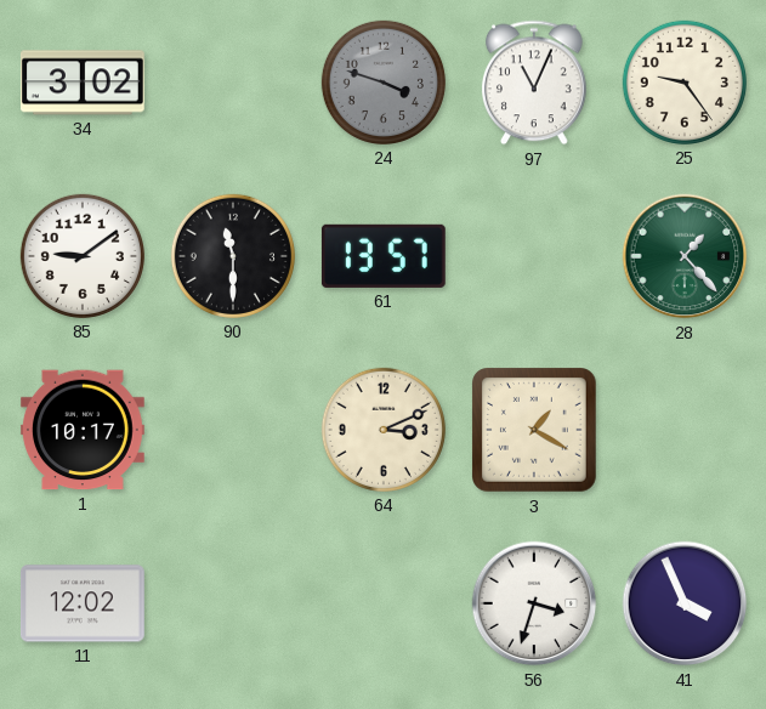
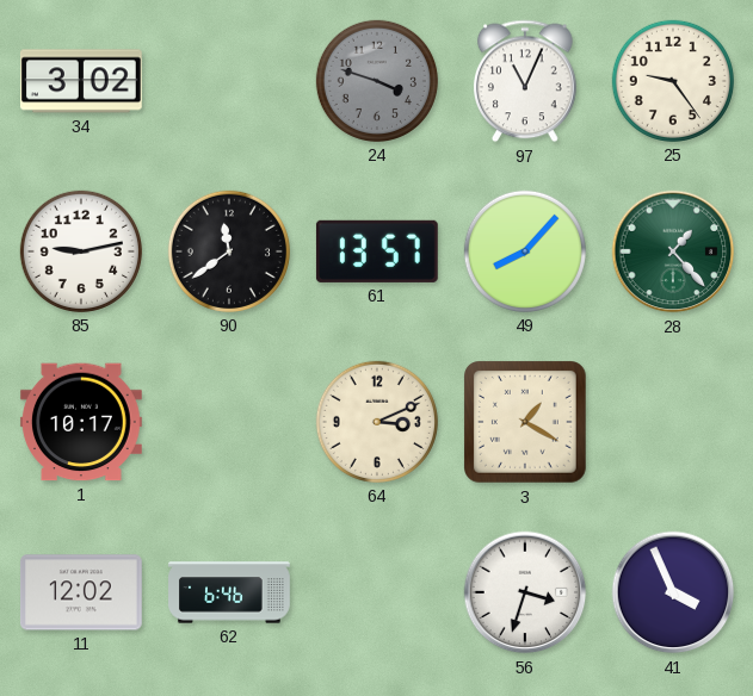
85: 9:09 -> 9:13
90: 11:30 -> 11:39
49: none -> 8:07
62: none -> 6:46
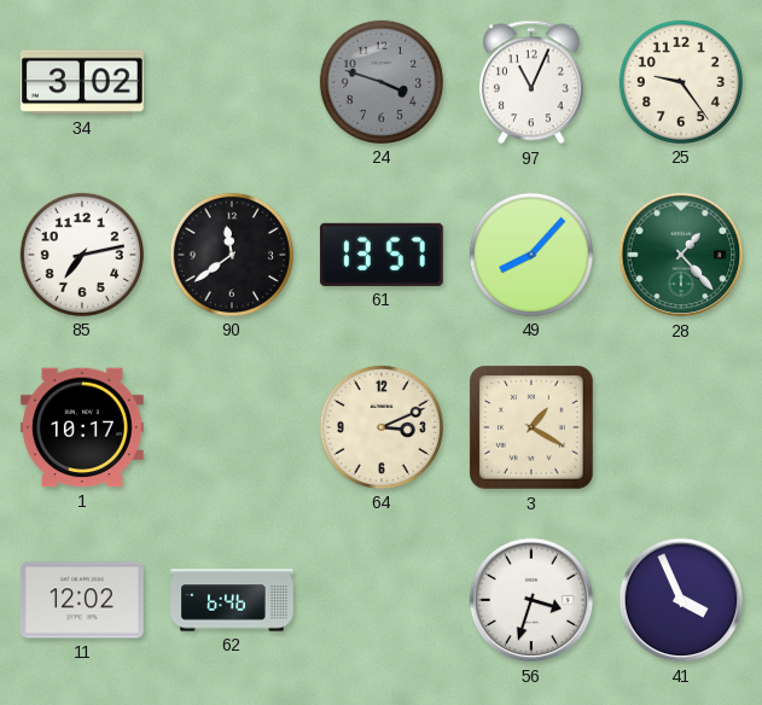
85: 9:13 -> 7:13
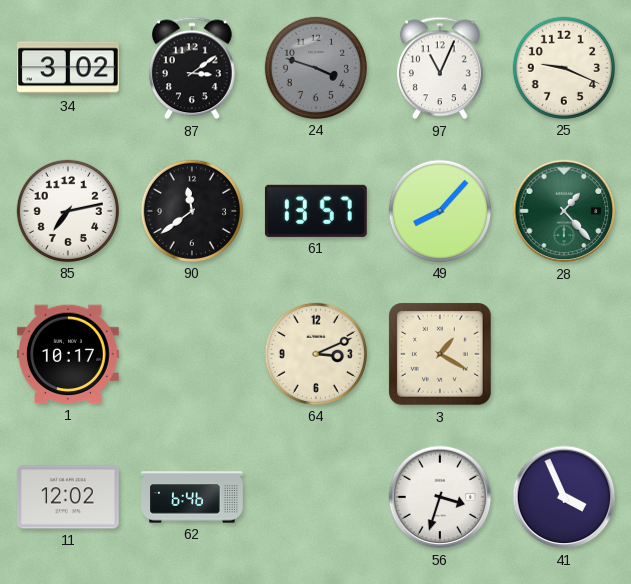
87: none -> 3:09
25: 9:24 -> 9:19
